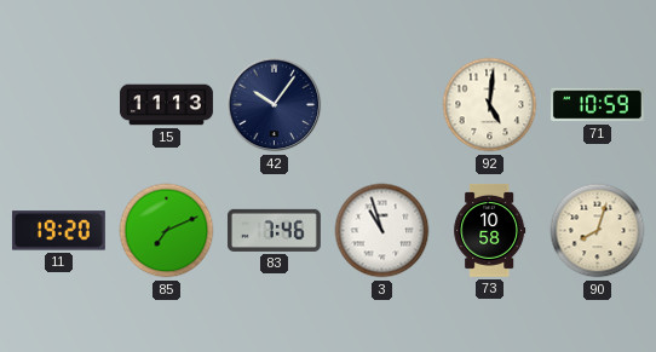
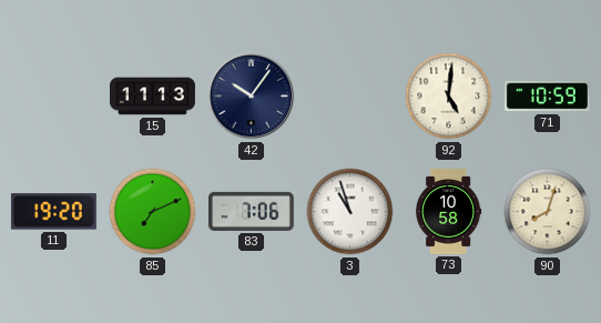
83: 7:46 -> 7:06
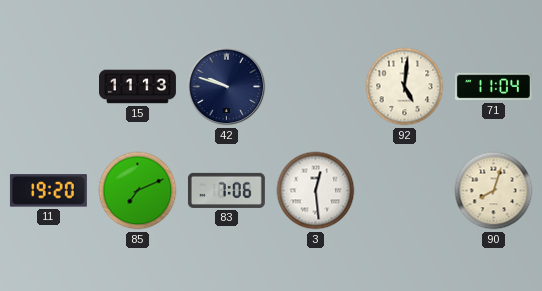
42: 10:06 -> 9:48
71: 10:59 -> 11:04
3: 10:57 -> 12:29
73: 10:58 -> none
